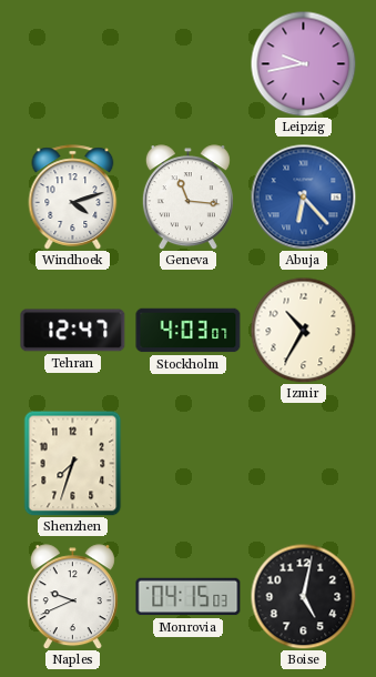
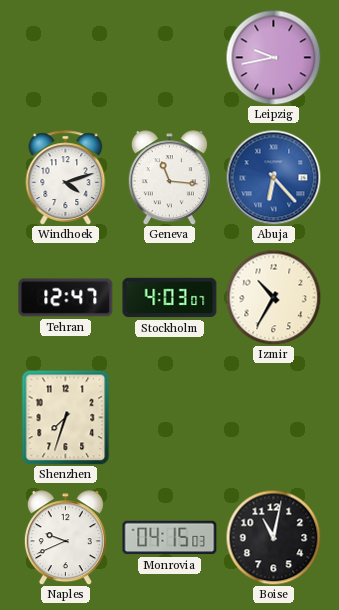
Boise: 5:02 -> 11:02
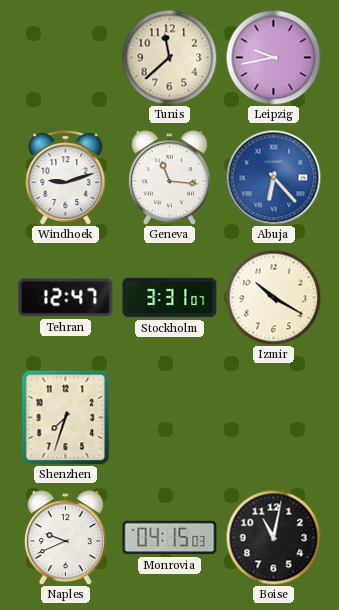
Tunis: none -> 11:38
Windhoek: 4:12 -> 9:12
Stockholm: 4:03 -> 3:31
Izmir: 10:35 -> 10:20
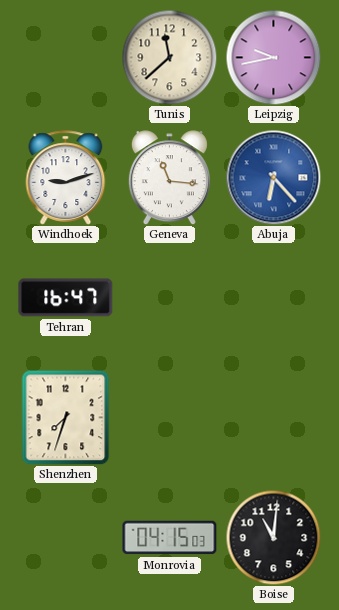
Tehran: 12:47 -> 16:47
Stockholm: 3:31 -> none
Izmir: 10:20 -> none
Naples: 9:41 -> none
Boise: 11:02 -> 11:01
